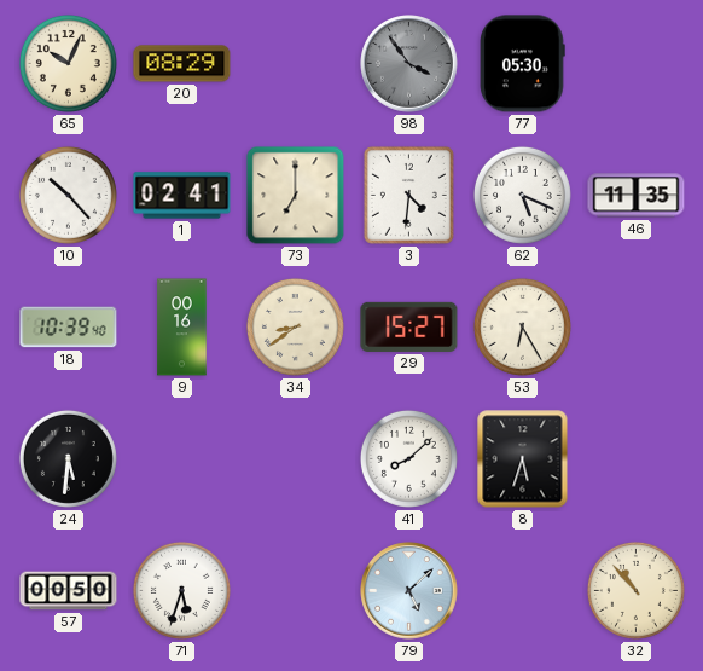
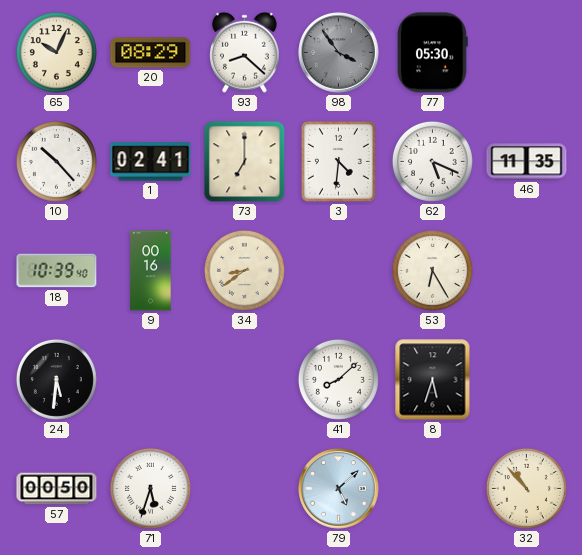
93: none -> 8:22
29: 15:27 -> none
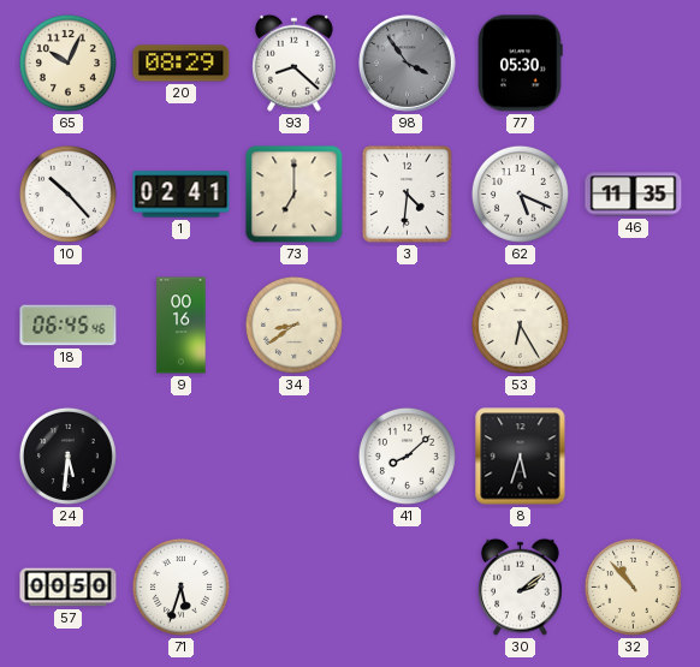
18: 10:39 -> 06:45
79: 5:08 -> none
30: none -> 2:09
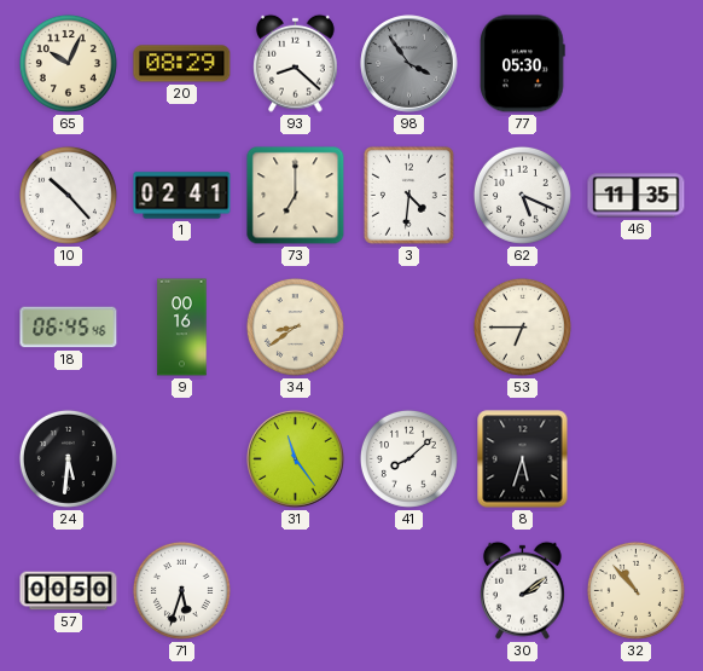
53: 6:25 -> 6:45
31: none -> 11:24
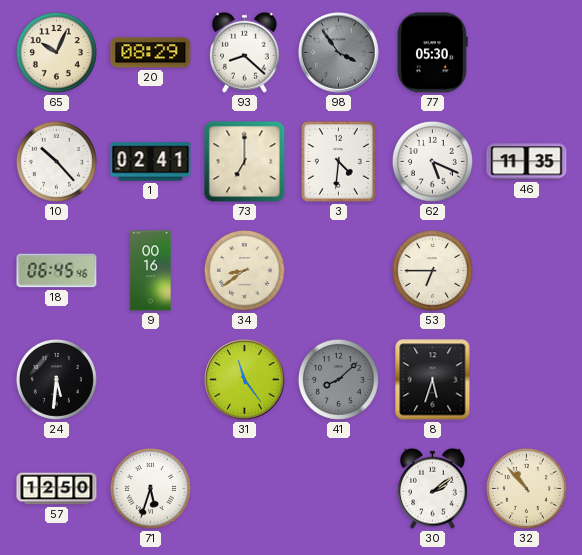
41 dial: white -> grey
57: 00:50 -> 12:50
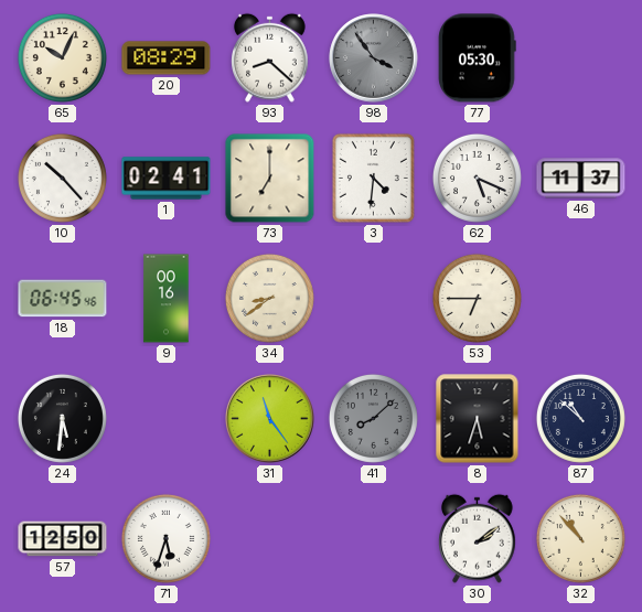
46: 11:35 -> 11:37
87: none -> 10:52
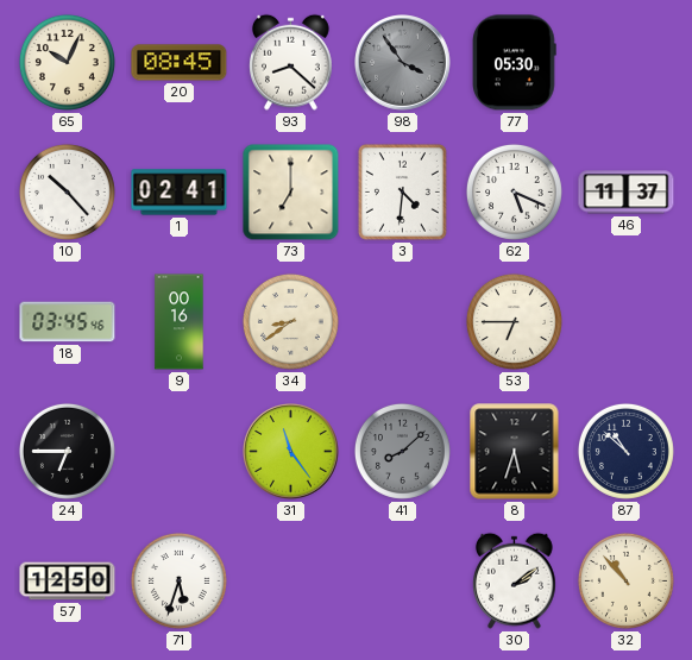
20: 08:29 -> 08:45
18: 06:45 -> 03:45
24: 5:31 -> 6:45
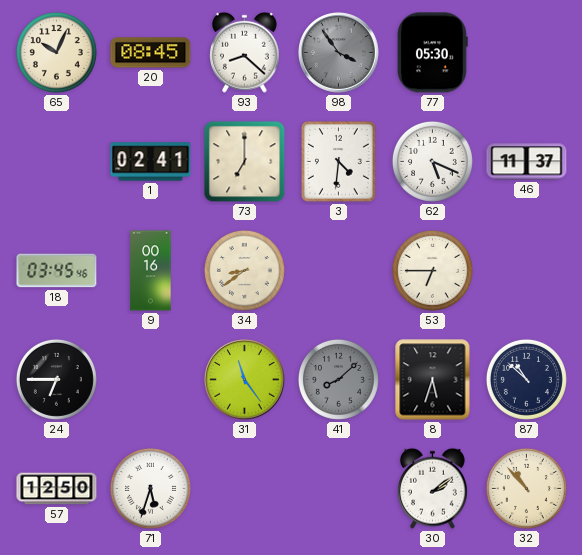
10: 10:23 -> none
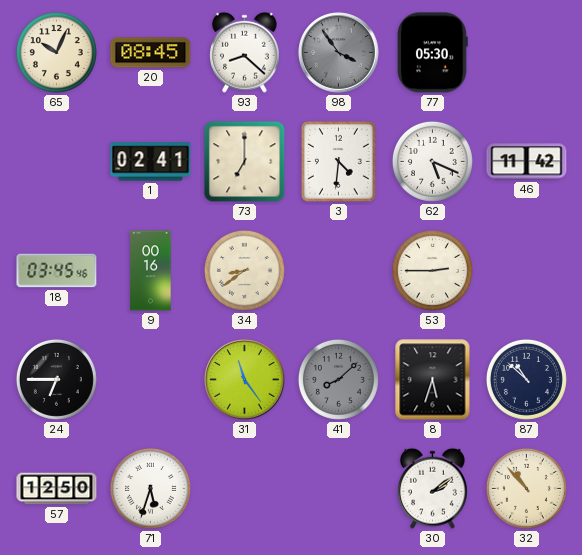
46: 11:37 -> 11:42
53: 6:45 -> 2:45
